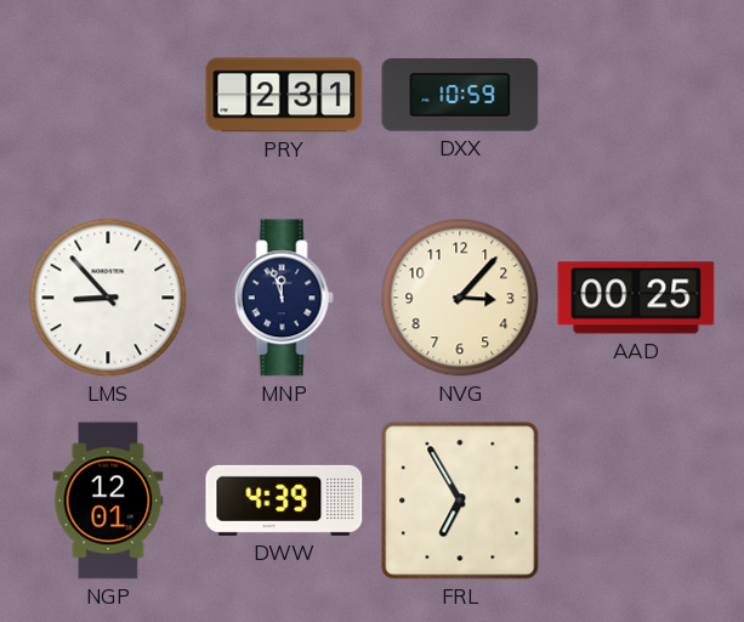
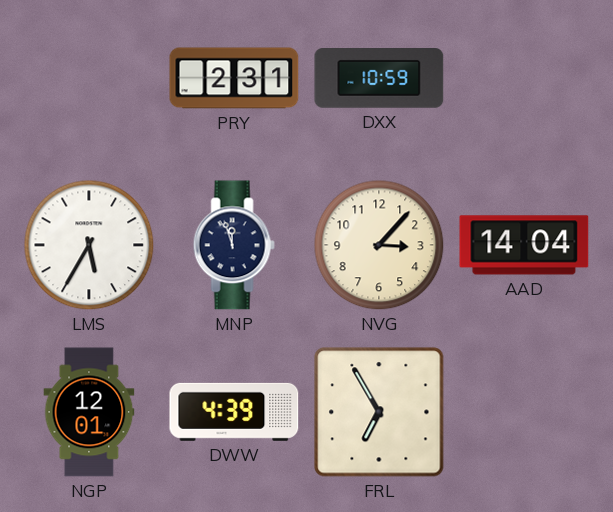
LMS: 8:53 -> 5:35
AAD: 00:25 -> 14:04
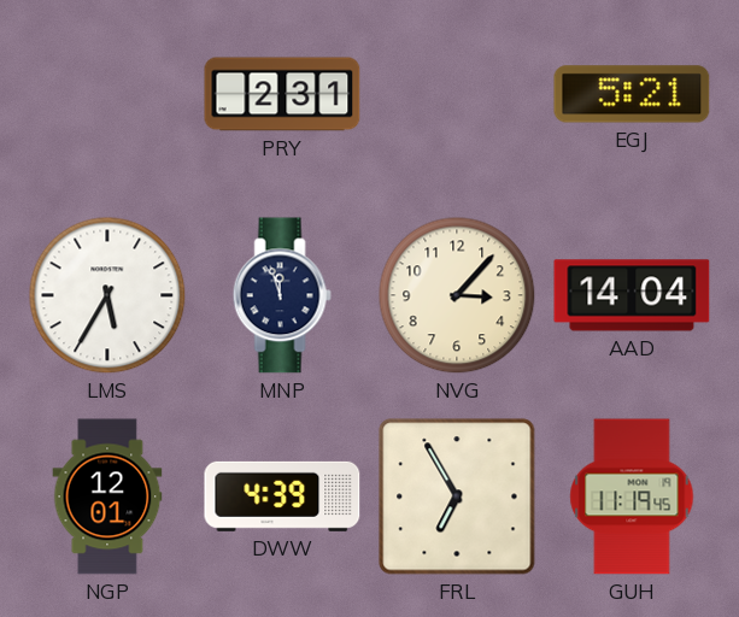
DXX: 10:59 -> none
EGJ: none -> 5:21
GUH: none -> 11:19
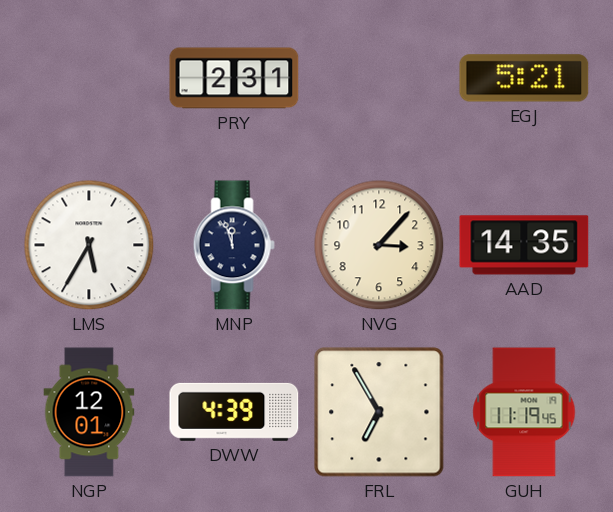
AAD: 14:04 -> 14:35
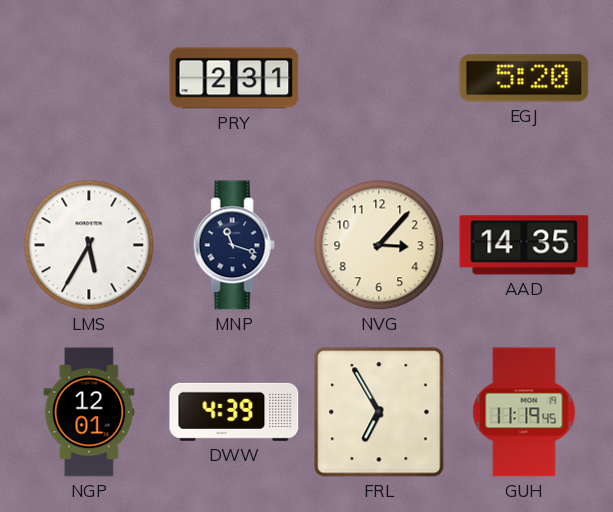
EGJ: 5:21 -> 5:20
MNP: 11:57 -> 11:18
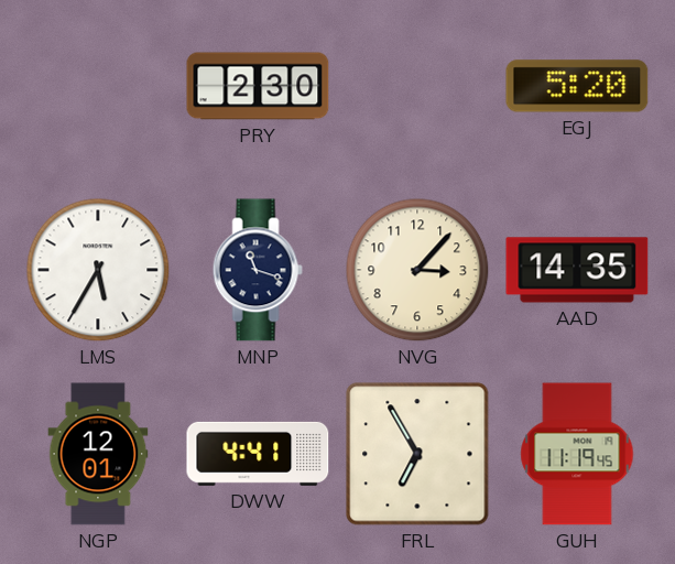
PRY: 2:31 -> 2:30
DWW: 4:39 -> 4:41
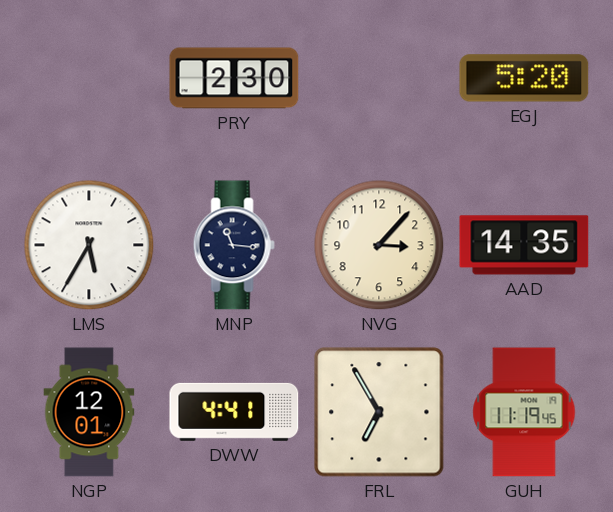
MNP: 11:18 -> 11:16
